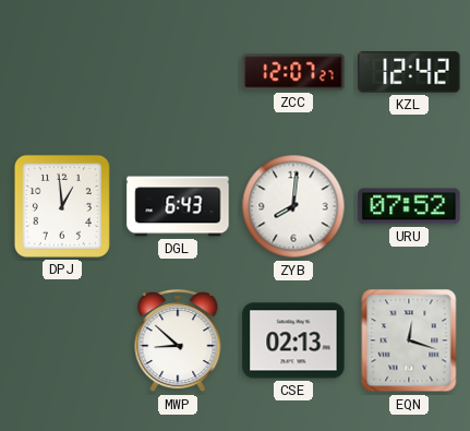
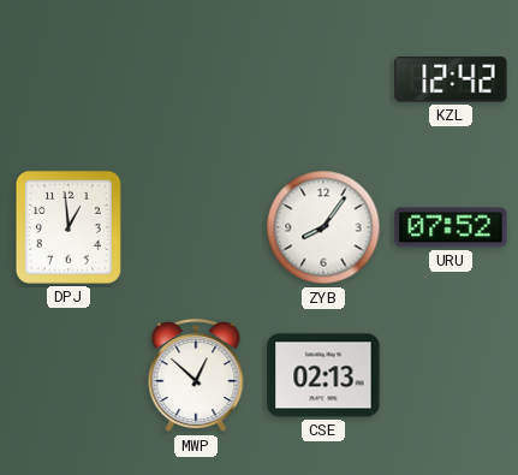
ZCC: 12:07 -> none
DGL: 6:43 -> none
ZYB: 8:01 -> 8:06
MWP: 8:52 -> 12:52
EQN: 12:18 -> none
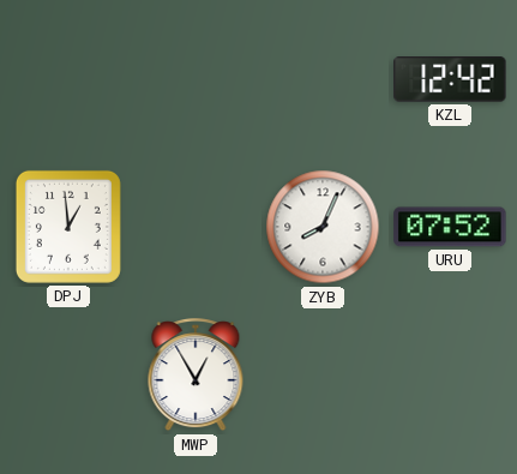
ZYB: 8:06 -> 8:04
MWP: 12:52 -> 12:55
CSE: 02:13 -> none
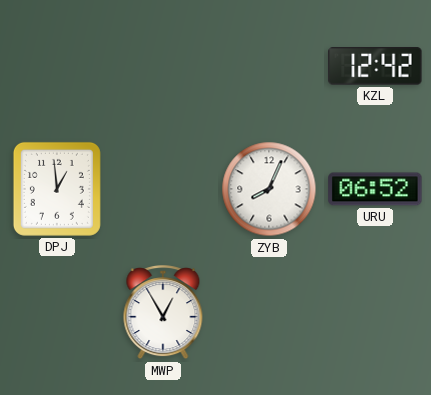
URU: 07:52 -> 06:52
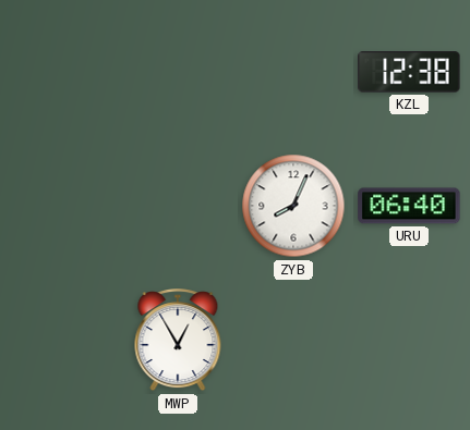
KZL: 12:42 -> 12:38
DPJ: 12:59 -> none
URU: 06:52 -> 06:40
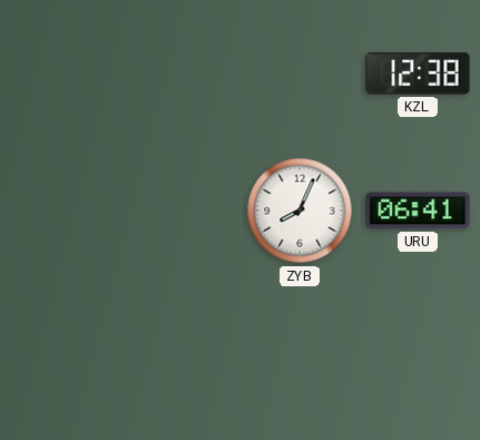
URU: 06:40 -> 06:41
MWP: 12:55 -> none
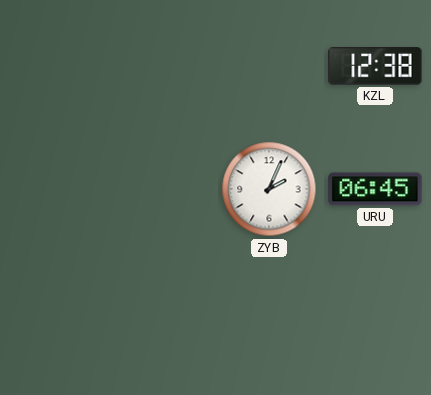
ZYB: 8:04 -> 2:04
URU: 06:41 -> 06:45
